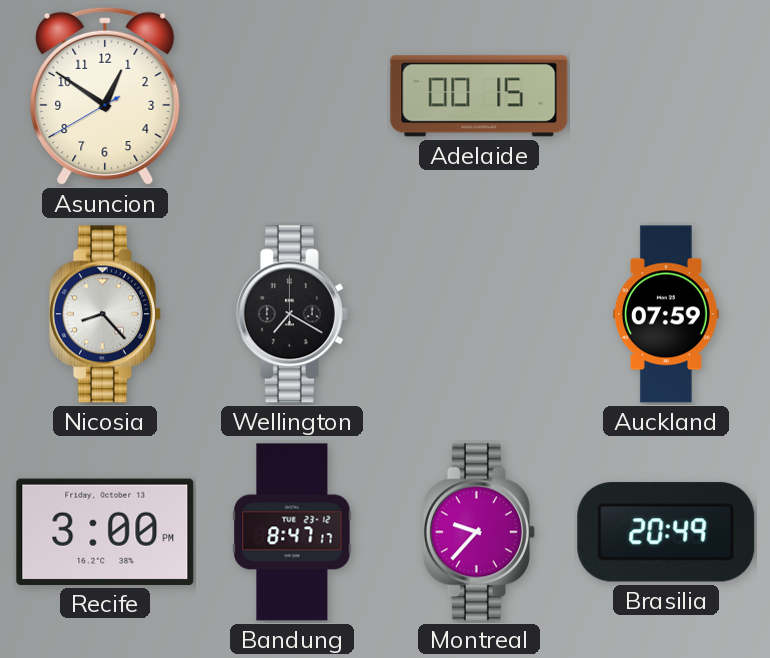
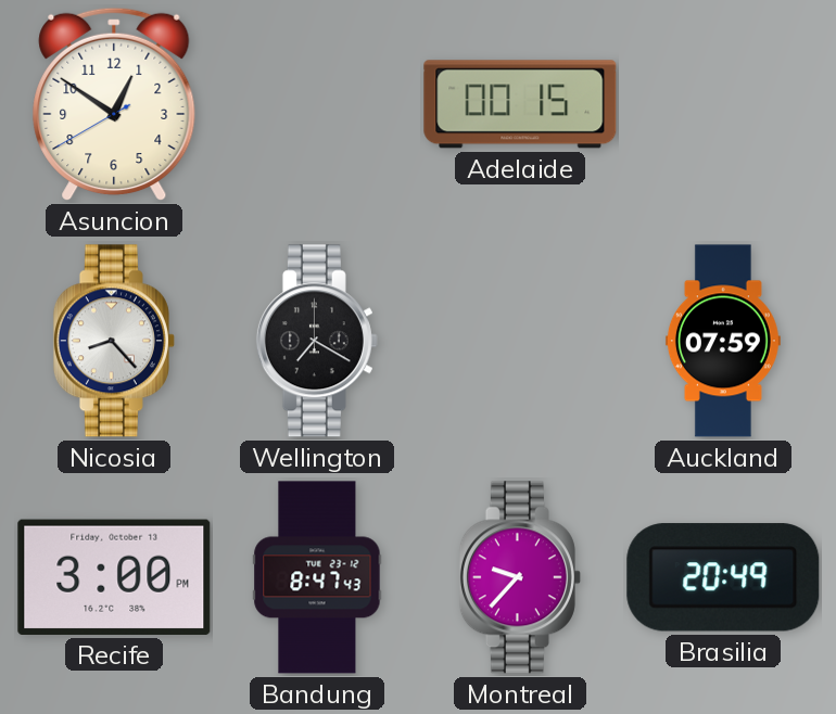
Bandung: 8:47:17 -> 8:47:43
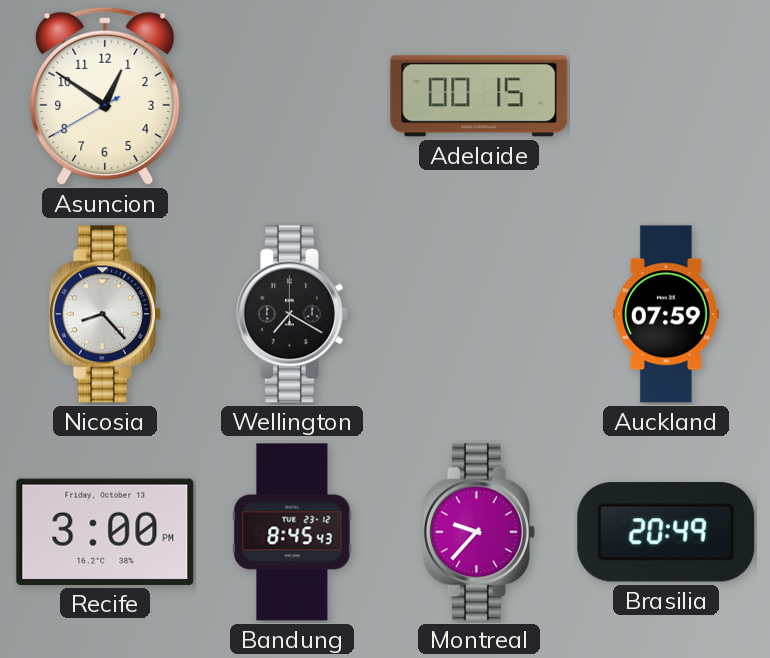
Bandung: 8:47 -> 8:45
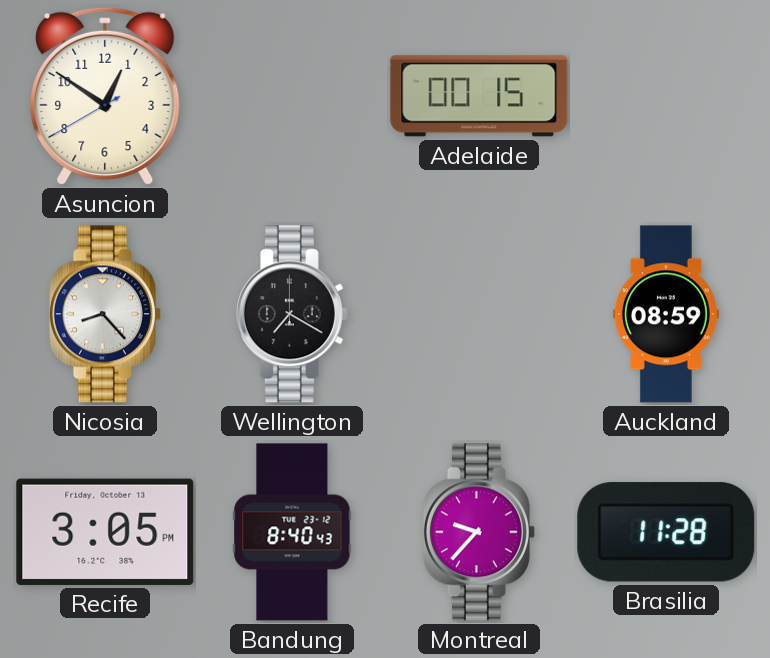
Auckland: 07:59 -> 08:59
Recife: 3:00 -> 3:05
Bandung: 8:45 -> 8:40
Brasilia: 20:49 -> 11:28
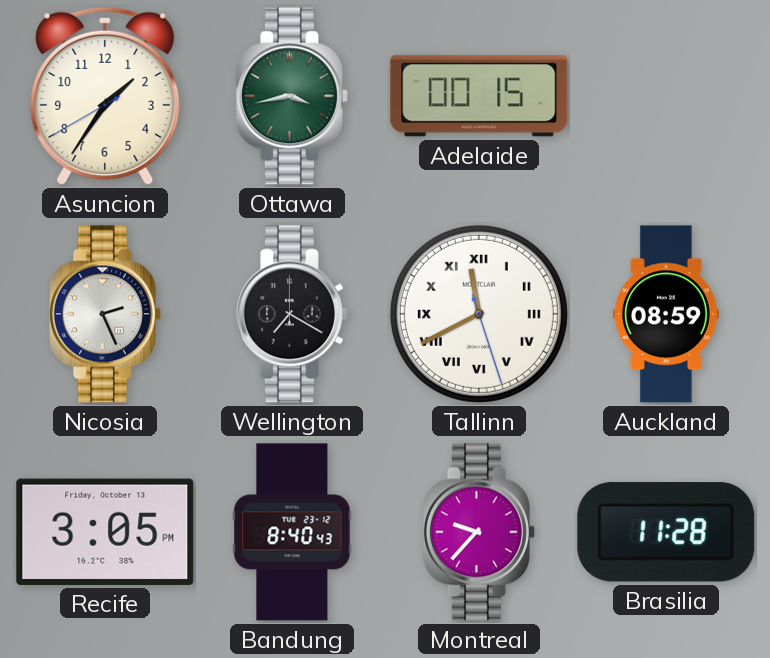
Asuncion: 12:50 -> 1:35
Ottawa: none -> 3:43
Nicosia: 8:23 -> 2:26
Tallinn: none -> 11:40
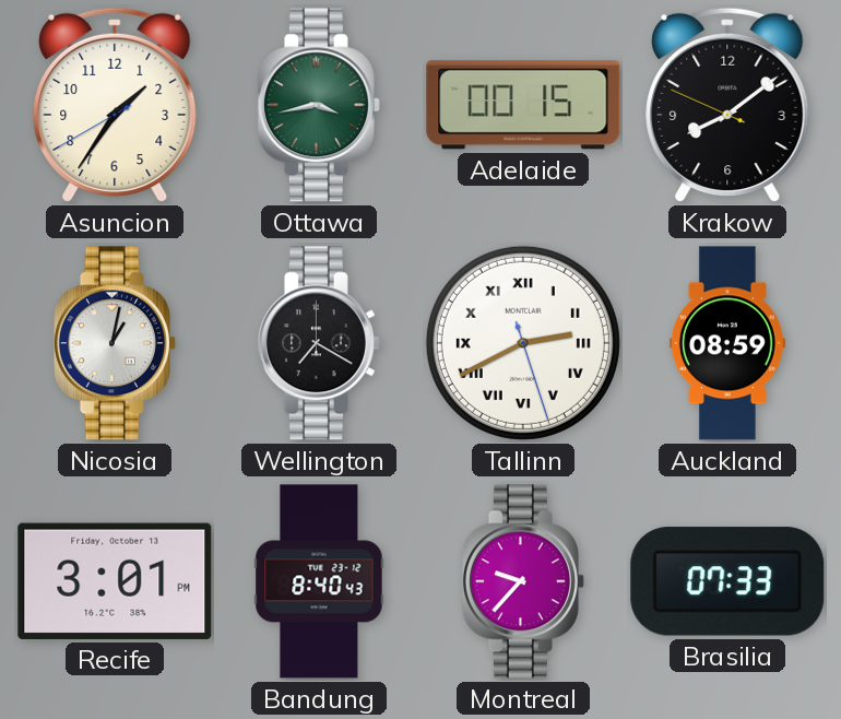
Krakow: none -> 8:08
Nicosia: 2:26 -> 1:02
Tallinn: 11:40 -> 2:40
Recife: 3:05 -> 3:01
Brasilia: 11:28 -> 07:33
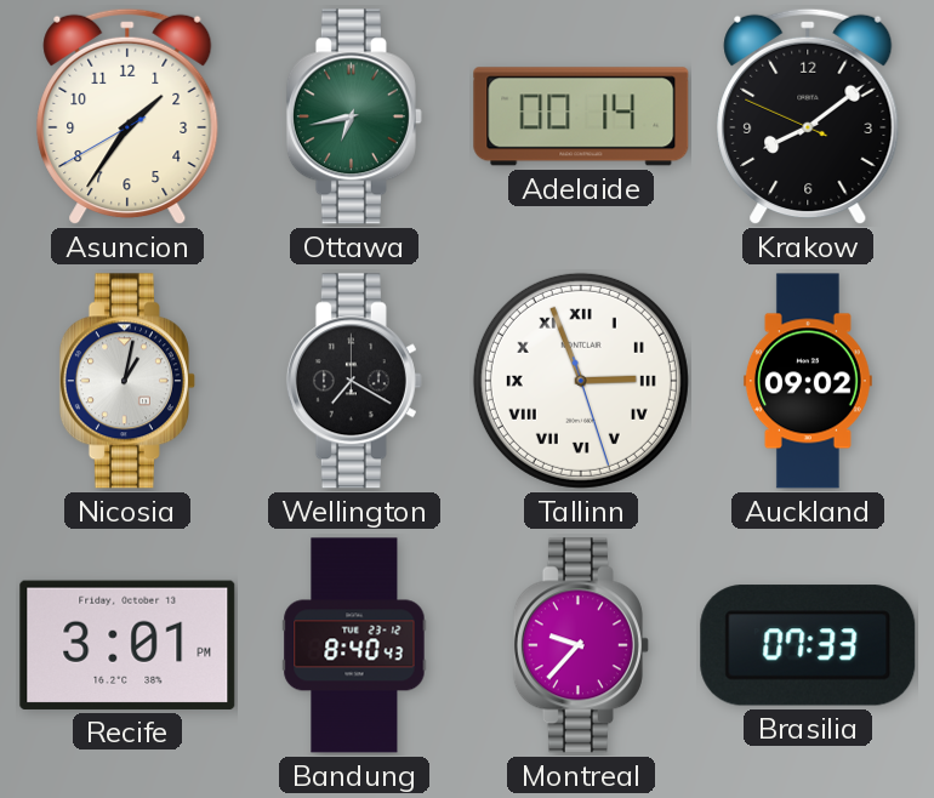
Ottawa: 3:43 -> 6:43
Adelaide: 00:15 -> 00:14
Tallinn: 2:40 -> 2:56
Auckland: 08:59 -> 09:02
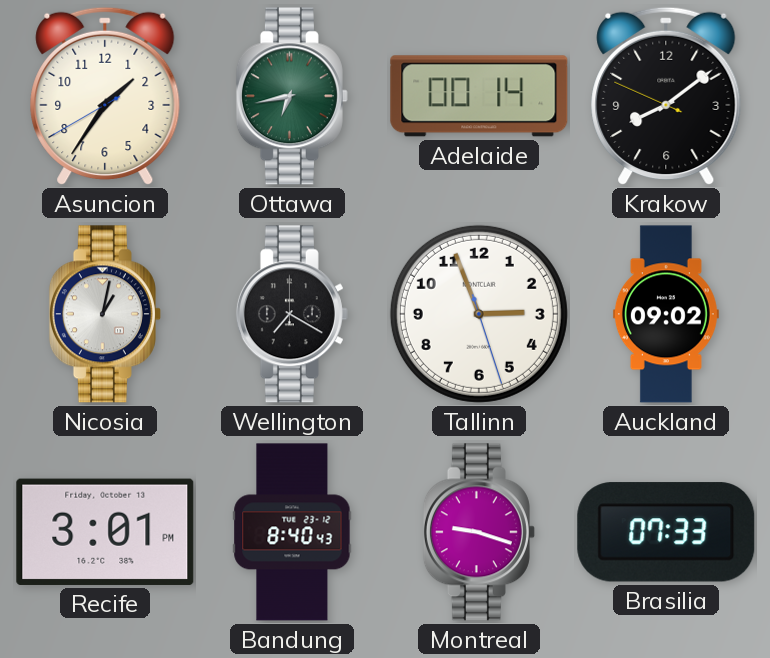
Tallinn numerals: Roman -> Arabic
Montreal: 9:37 -> 9:18
